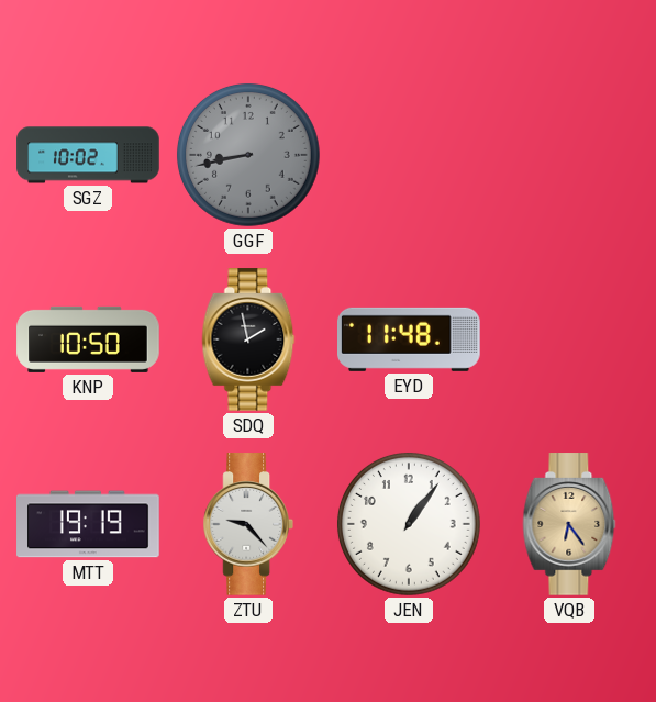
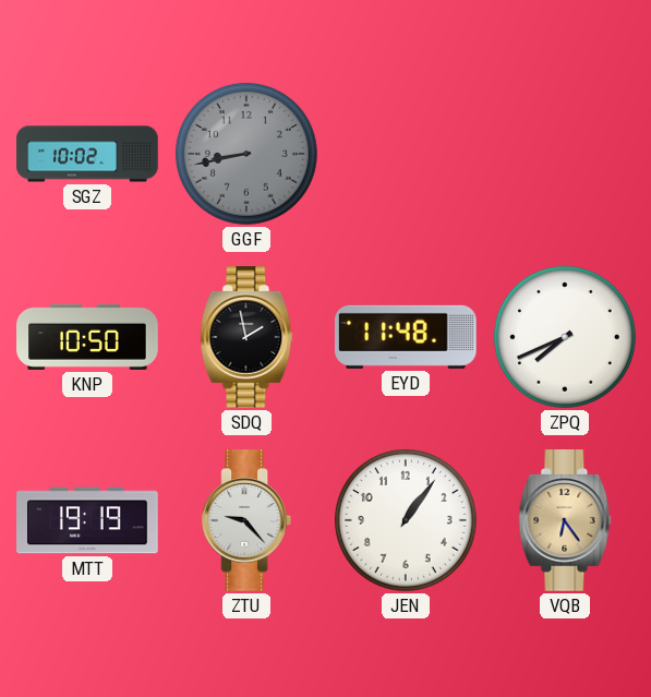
ZPQ: none -> 7:41
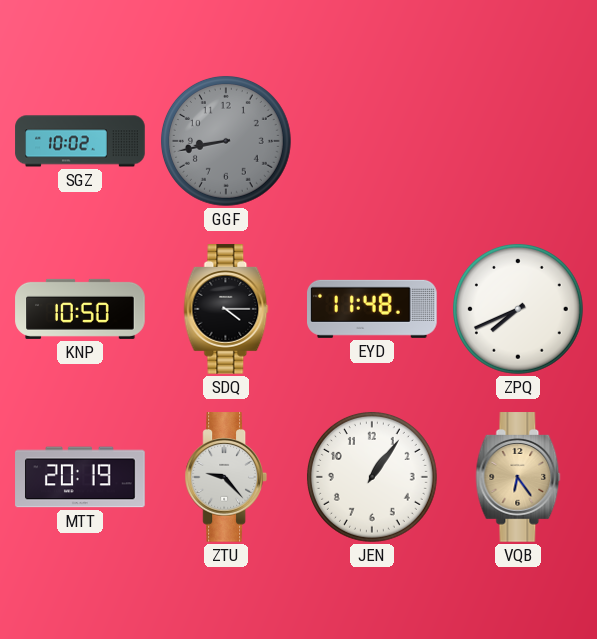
SDQ: 1:58 -> 4:15
MTT: 19:19 -> 20:19
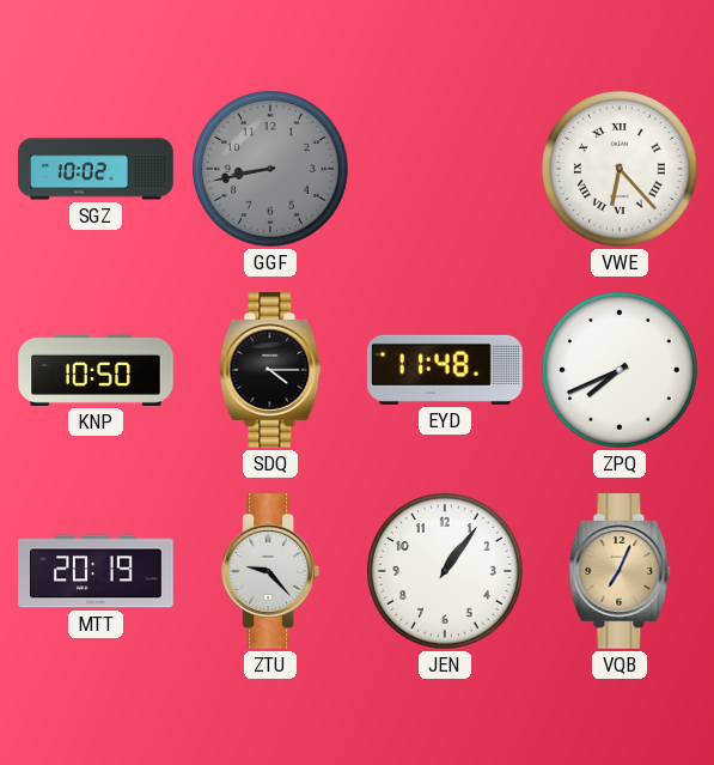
VWE: none -> 6:23
VQB: 6:24 -> 7:04
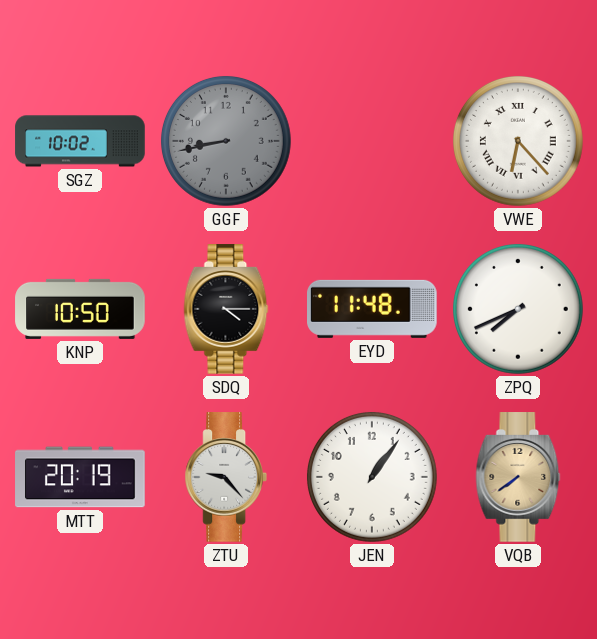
VQB: 7:04 -> 7:39
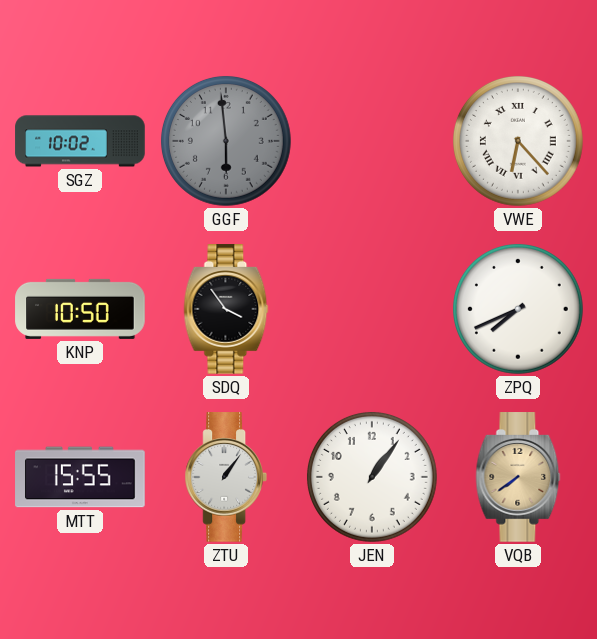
GGF: 8:43 -> 5:59
SDQ: 4:15 -> 3:54
EYD: 11:48 -> none
MTT: 20:19 -> 15:55
ZTU: 9:23 -> 1:06
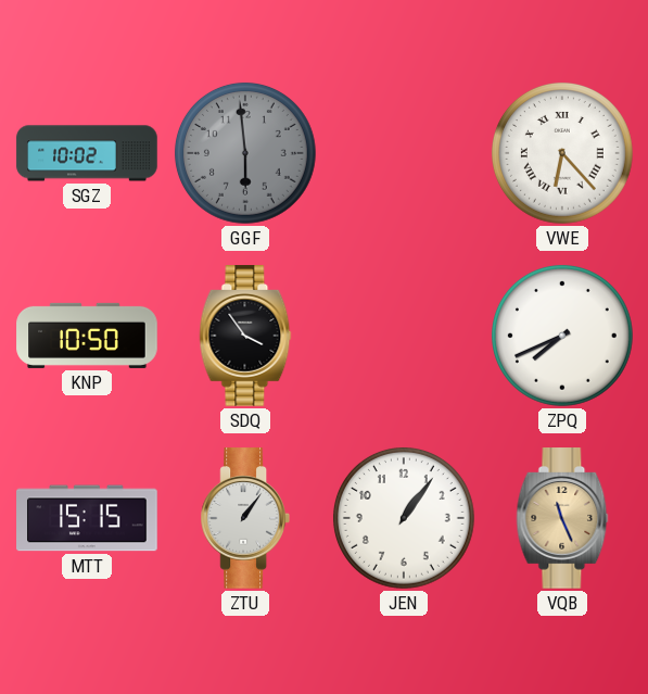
MTT: 15:55 -> 15:15
VQB: 7:39 -> 11:26
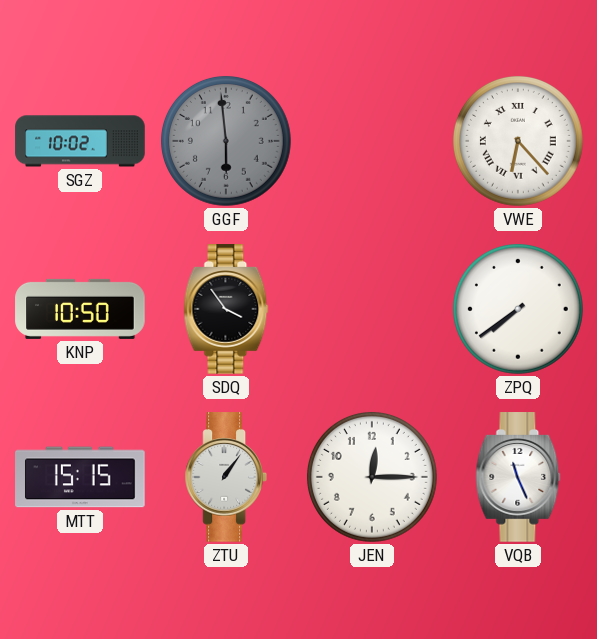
ZPQ: 7:41 -> 7:39
JEN: 1:06 -> 12:15
VQB dial: champagne -> white
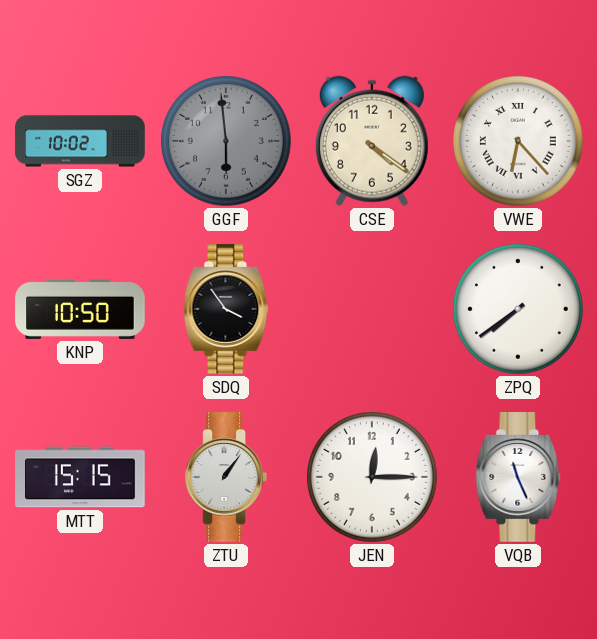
CSE: none -> 4:21
